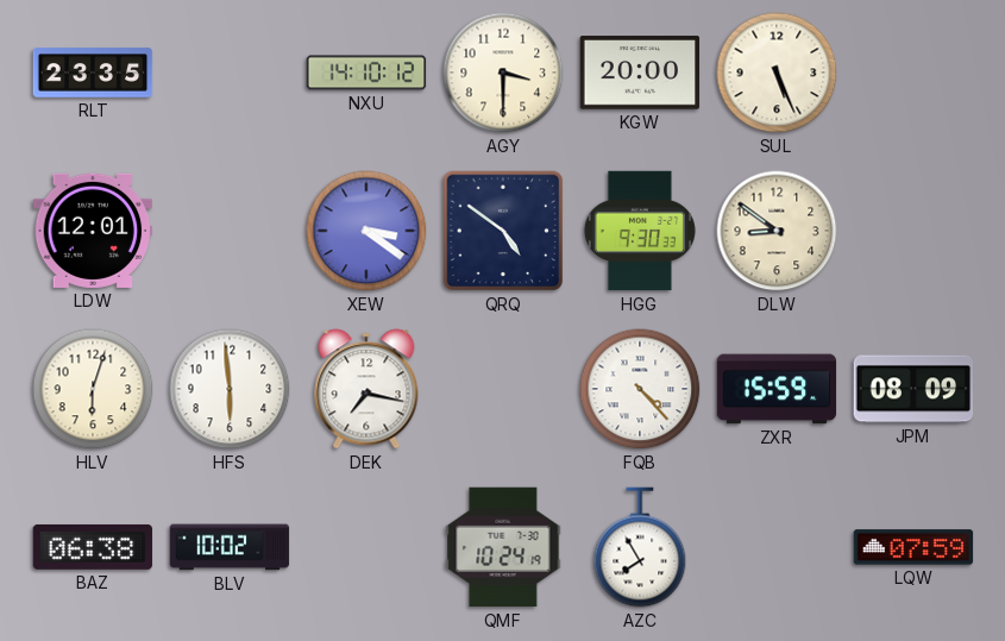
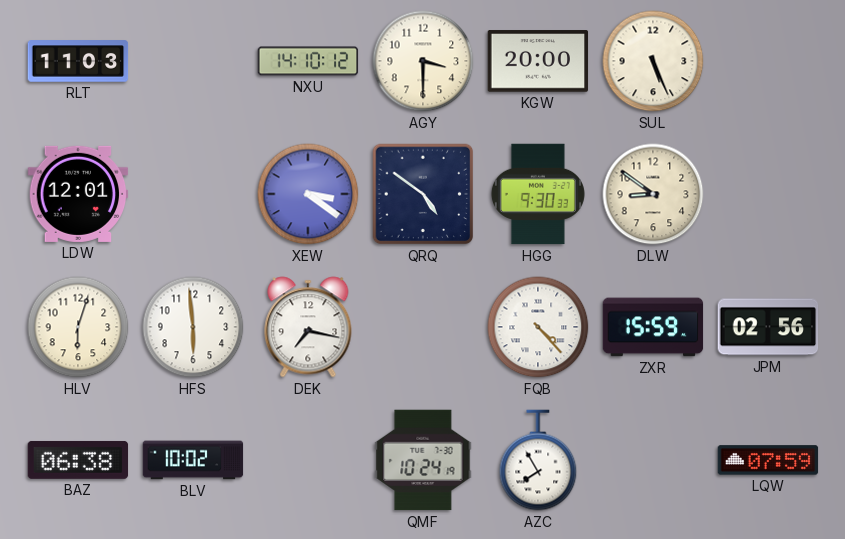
RLT: 23:35 -> 11:03
JPM: 08:09 -> 02:56
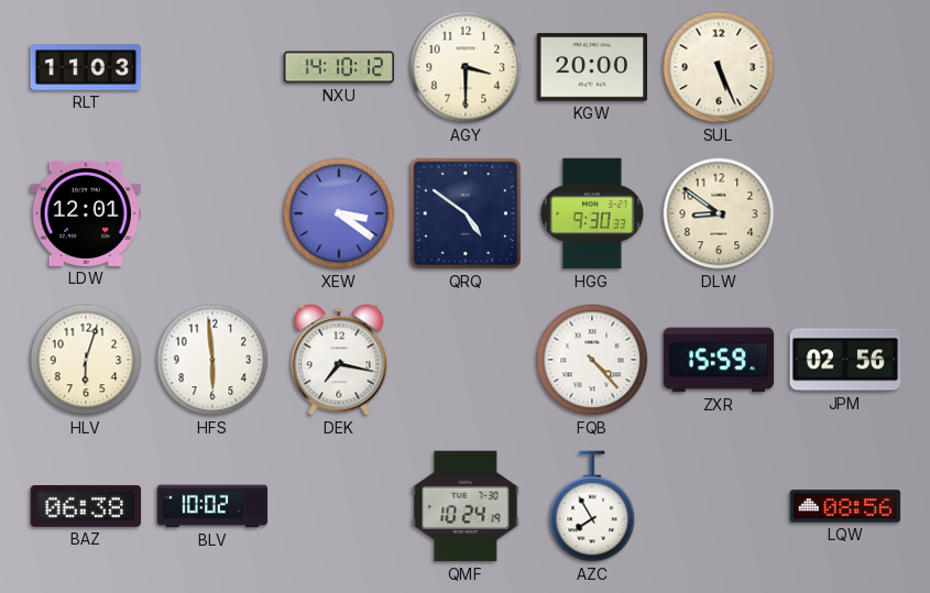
LQW: 07:59 -> 08:56
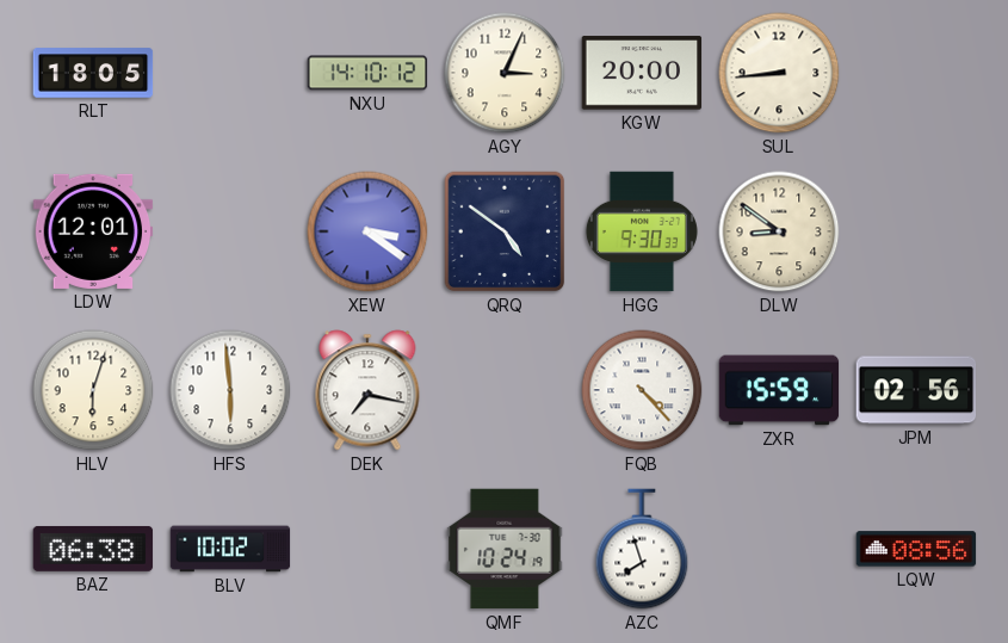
RLT: 11:03 -> 18:05
AGY: 3:30 -> 3:04
SUL: 5:26 -> 8:44
AZC: 7:55 -> 7:57
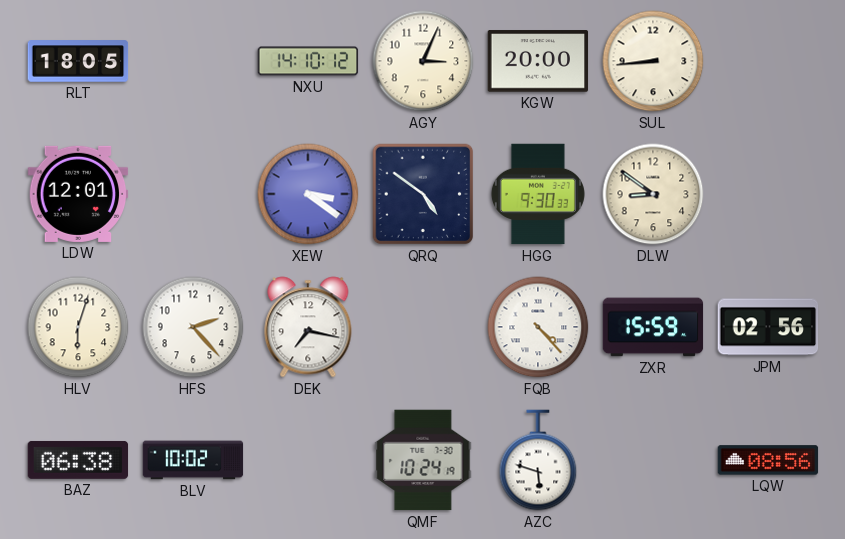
HFS: 5:59 -> 2:23
AZC: 7:57 -> 5:48
